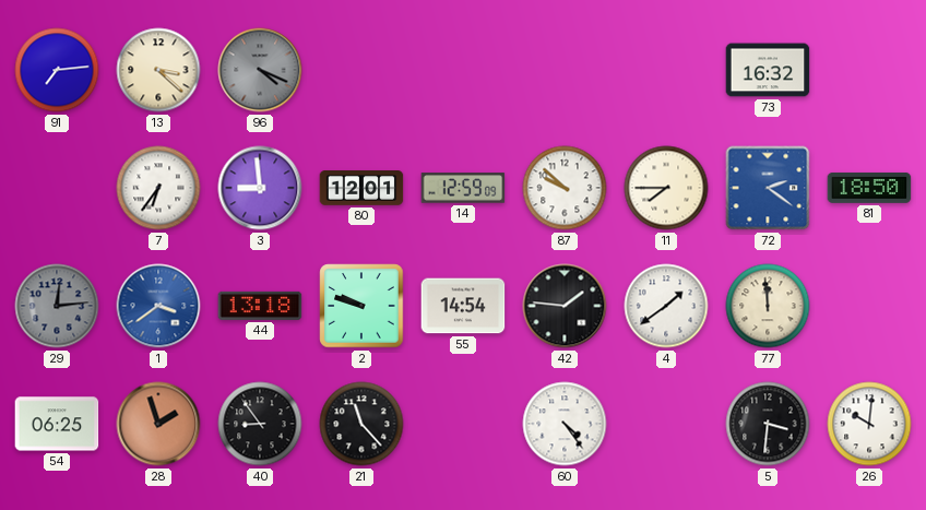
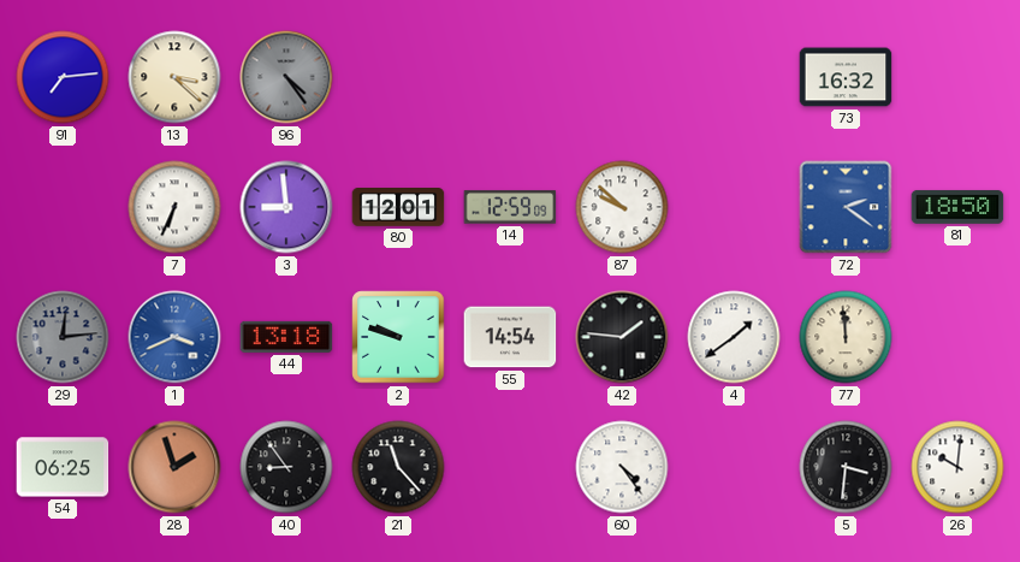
96: 4:19 -> 4:24
7: 6:36 -> 6:34
11: 7:45 -> none
1: 3:39 -> 3:41
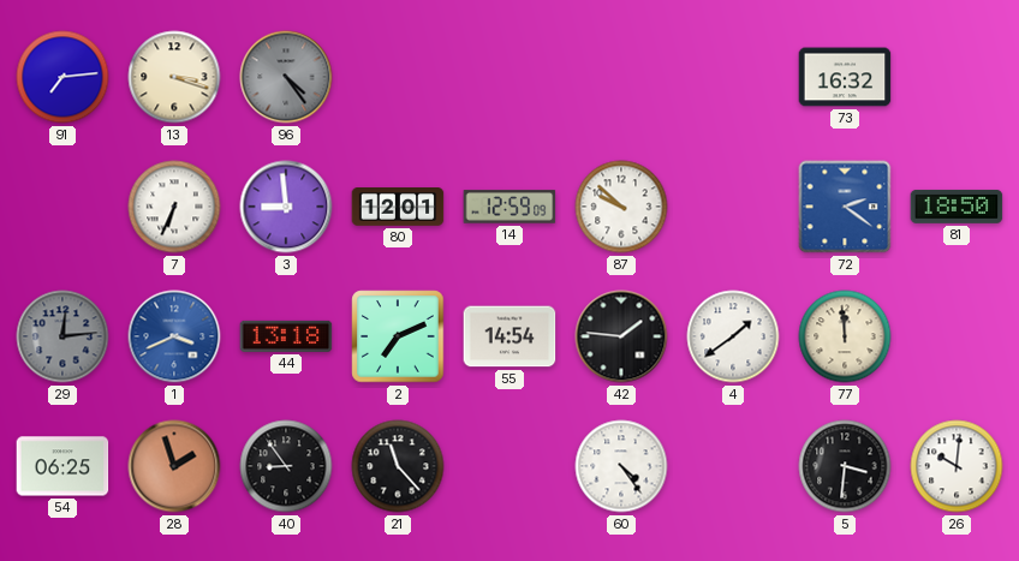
13: 3:22 -> 3:18
2: 9:48 -> 7:11
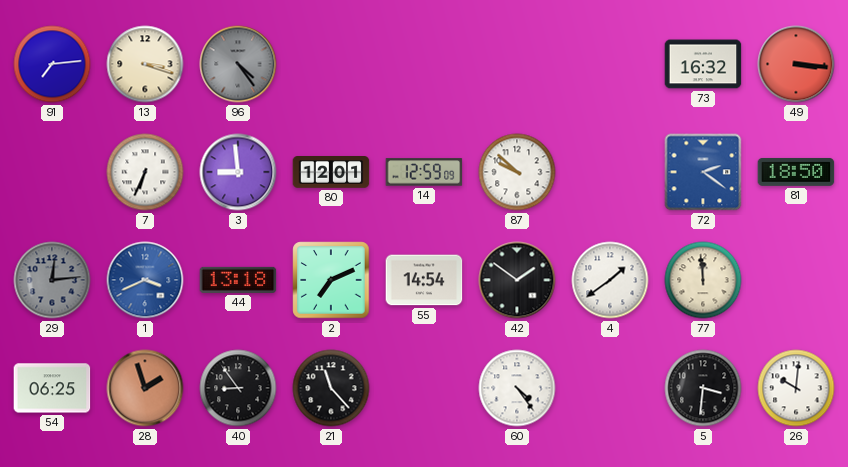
49: none -> 3:16
42: 1:46 -> 1:51
